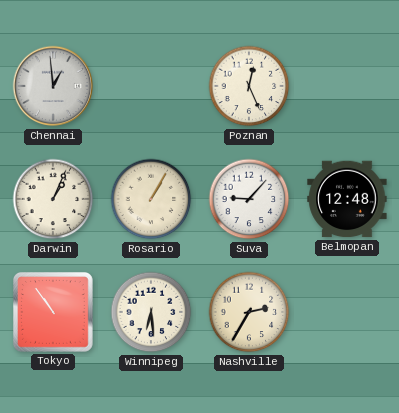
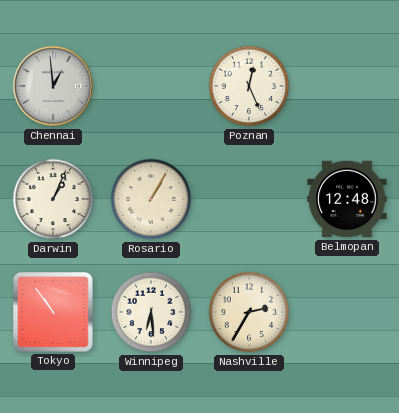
Suva: 9:07 -> none
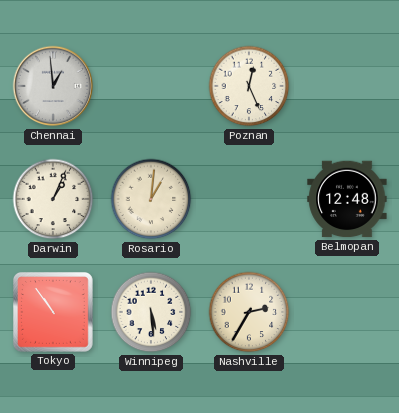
Rosario: 1:05 -> 1:01
Winnipeg: 6:29 -> 5:29
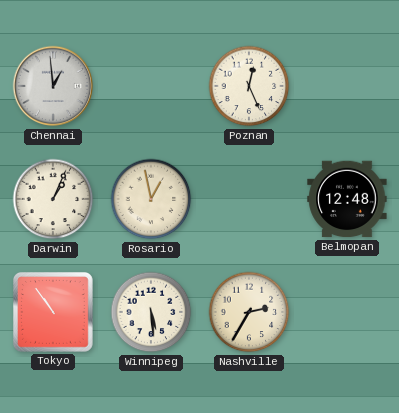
Rosario: 1:01 -> 12:58
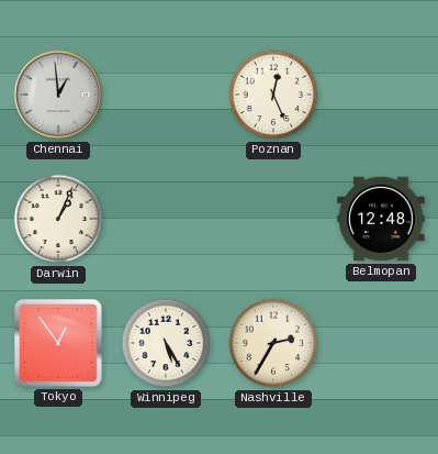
Rosario: 12:58 -> none
Tokyo: 10:54 -> 12:54
Winnipeg: 5:29 -> 5:25
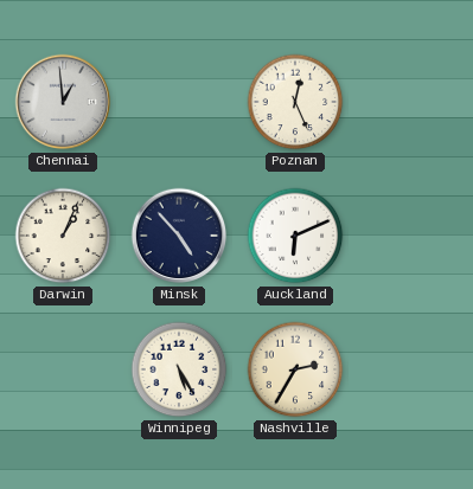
Minsk: none -> 4:53
Auckland: none -> 6:11
Belmopan: 12:48 -> none
Tokyo: 12:54 -> none
